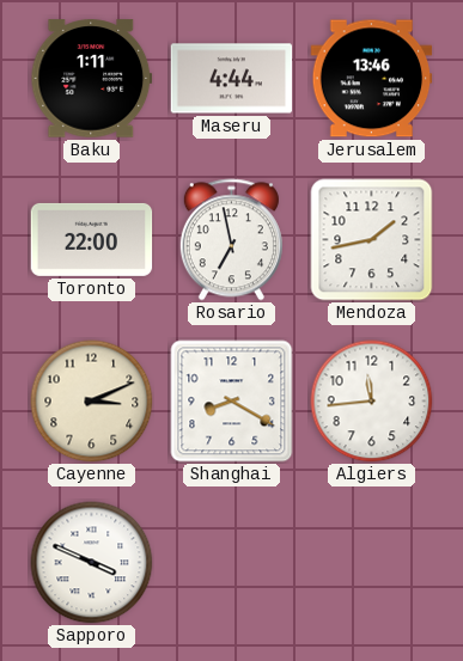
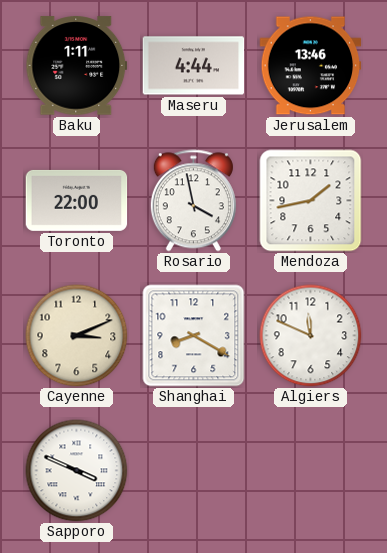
Rosario: 6:58 -> 3:58
Algiers: 11:44 -> 11:49
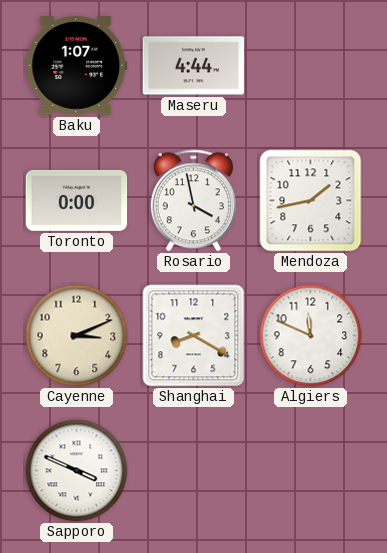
Baku: 1:11 -> 1:07
Jerusalem: 13:46 -> none
Toronto: 22:00 -> 0:00
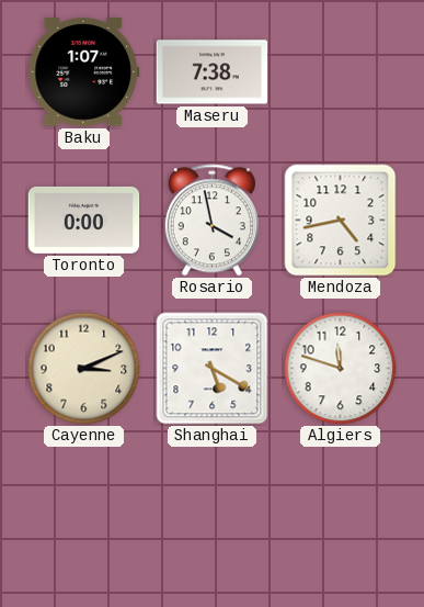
Maseru: 4:44 -> 7:38
Mendoza: 1:43 -> 4:43
Shanghai: 8:20 -> 5:20
Algiers: 11:49 -> 11:48
Sapporo: 3:49 -> none
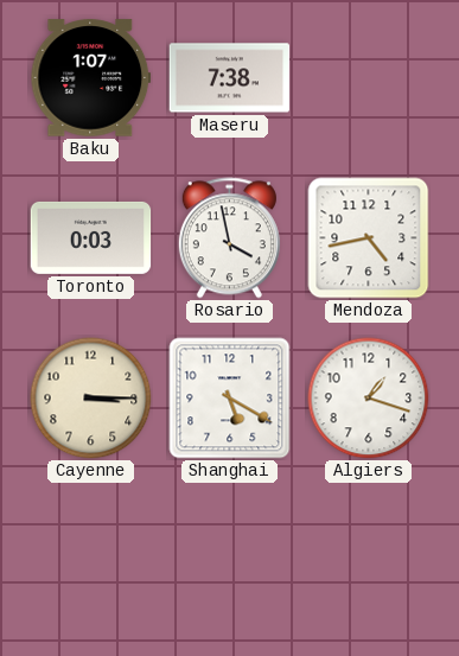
Toronto: 0:00 -> 0:03
Cayenne: 3:11 -> 3:15
Algiers: 11:48 -> 1:18
